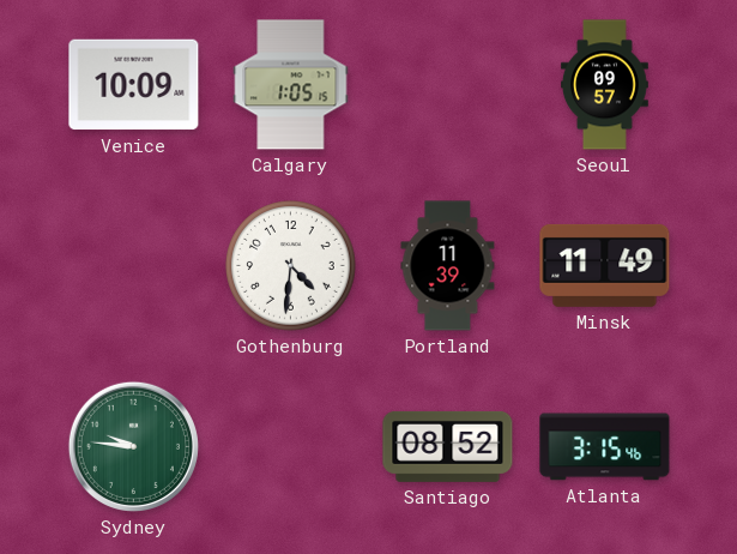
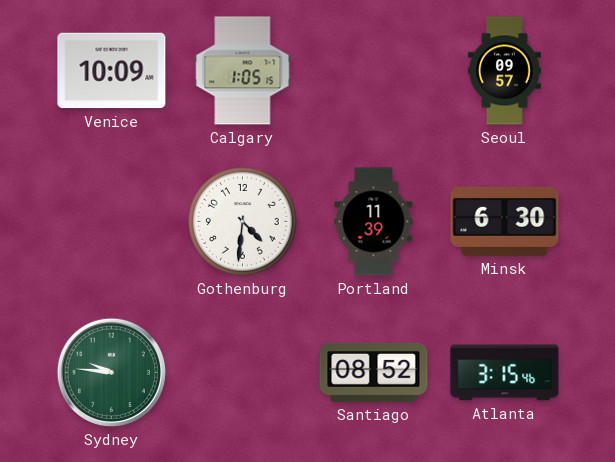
Minsk: 11:49 -> 6:30
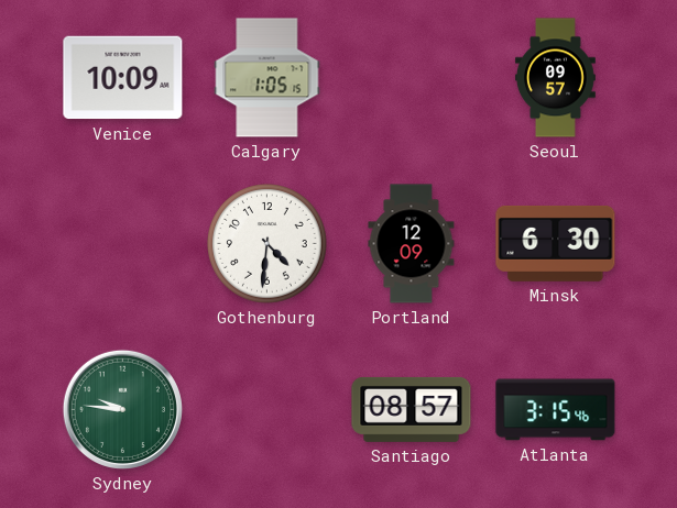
Portland: 11:39 -> 12:09
Santiago: 08:52 -> 08:57
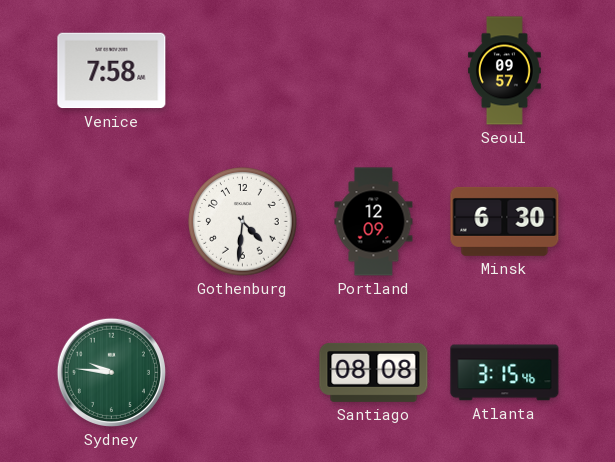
Venice: 10:09 -> 7:58
Calgary: 1:05 -> none
Santiago: 08:57 -> 08:08
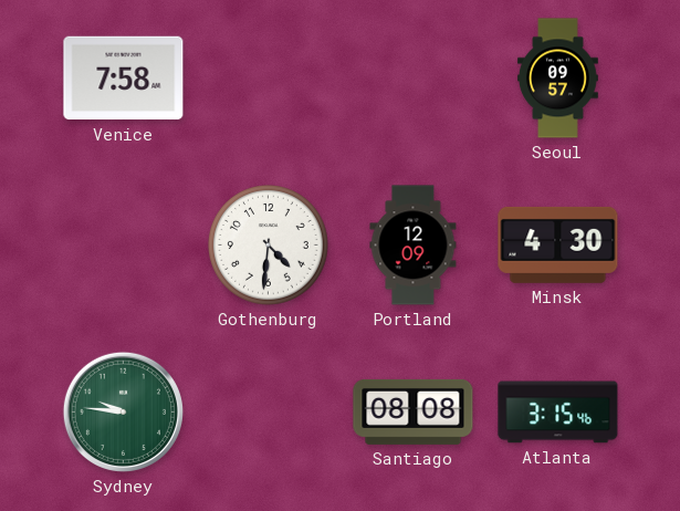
Minsk: 6:30 -> 4:30
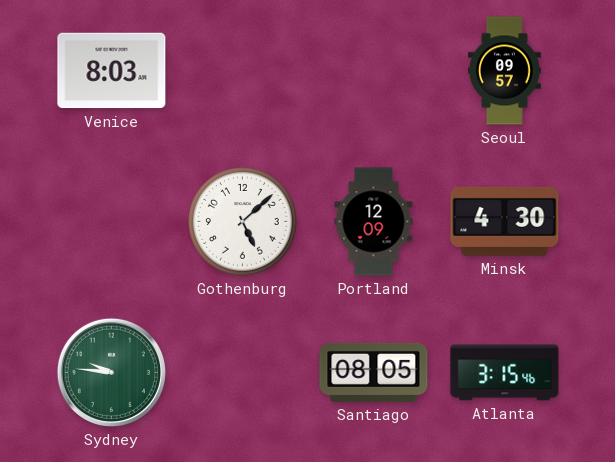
Venice: 7:58 -> 8:03
Gothenburg: 4:31 -> 5:08
Santiago: 08:08 -> 08:05
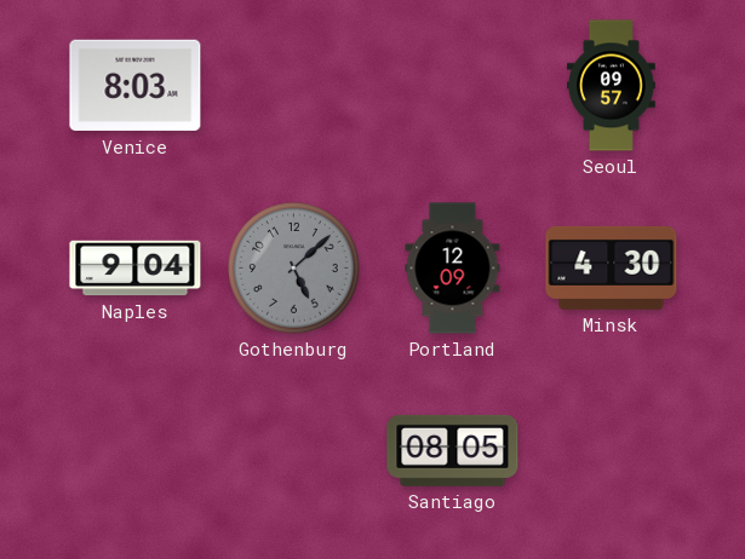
Naples: none -> 9:04
Gothenburg dial: white -> grey
Sydney: 9:46 -> none
Atlanta: 3:15 -> none
